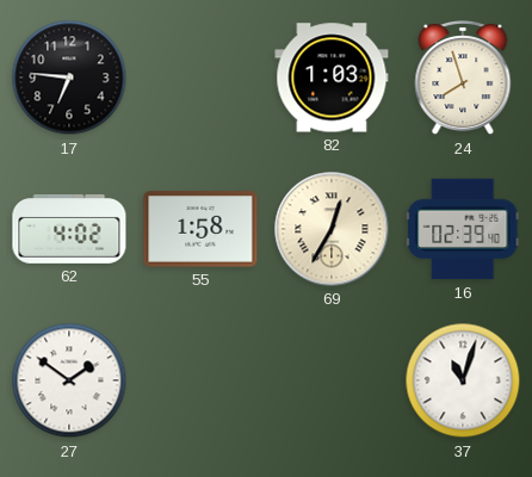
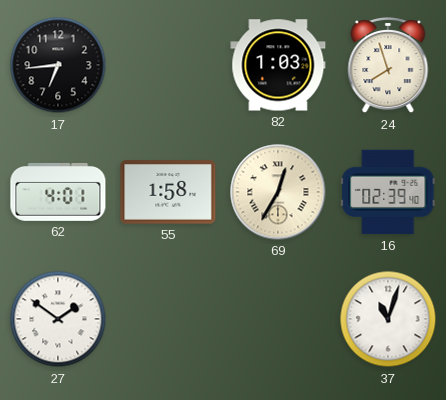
17: 6:46 -> 6:44
62: 4:02 -> 4:01
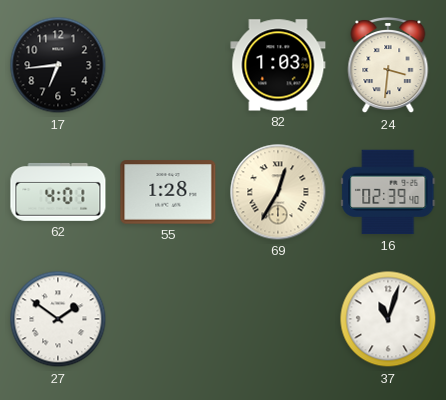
24: 7:57 -> 3:31
55: 1:58 -> 1:28
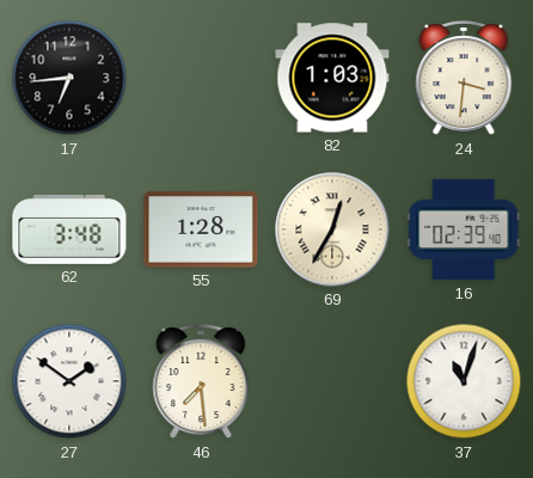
62: 4:01 -> 3:48
46: none -> 7:29
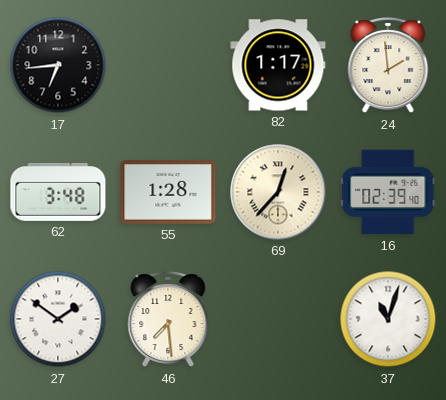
82: 1:03 -> 1:17
24: 3:31 -> 1:59
69: 12:35 -> 12:37
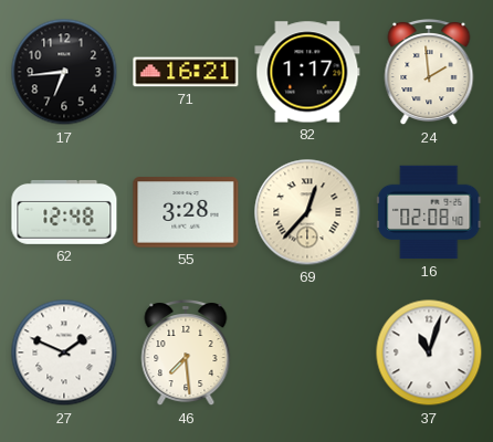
71: none -> 16:21
62: 3:48 -> 12:48
55: 1:28 -> 3:28
16: 02:39 -> 02:08
27: 1:51 -> 1:49
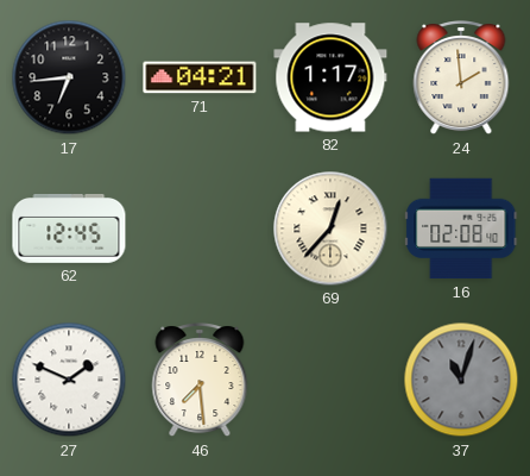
71: 16:21 -> 04:21
62: 12:48 -> 12:45
55: 3:28 -> none
37 dial: white -> grey
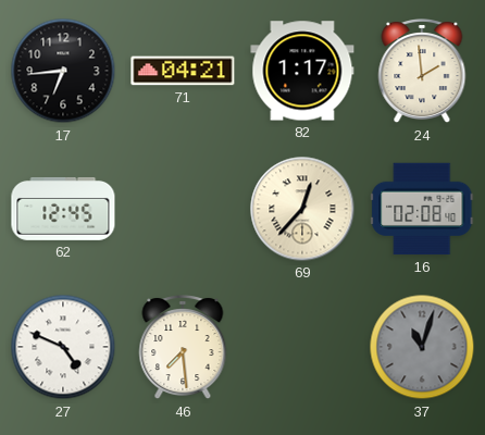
27: 1:49 -> 4:49
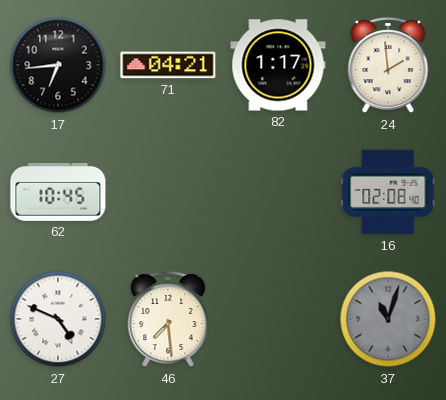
62: 12:45 -> 10:45
69: 12:37 -> none
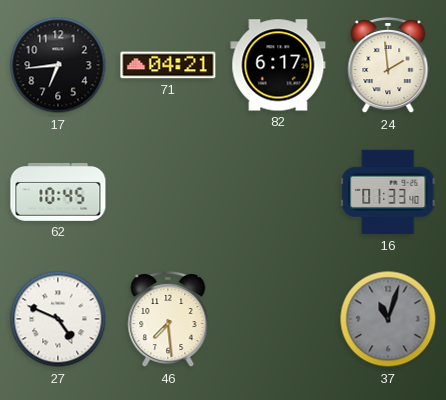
82: 1:17 -> 6:17
16: 02:08 -> 01:33
